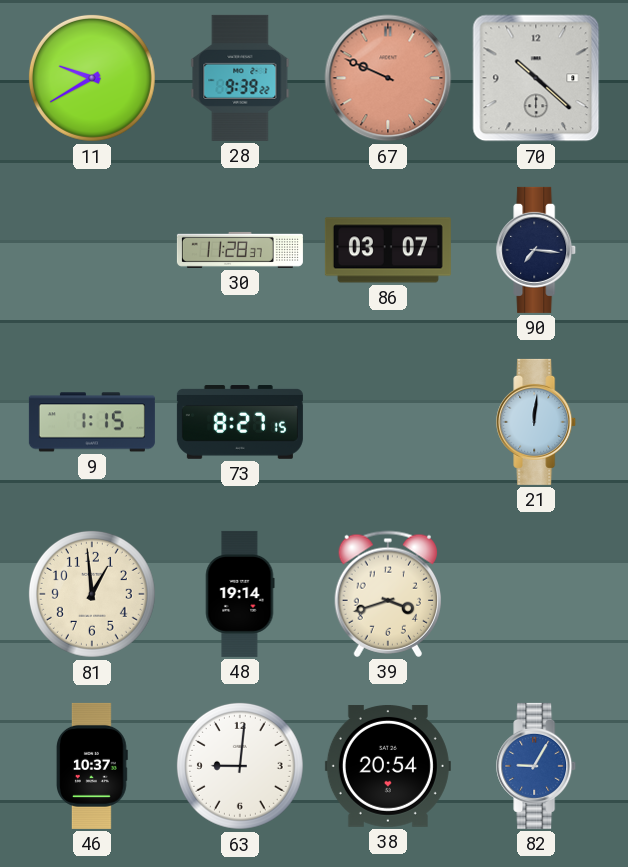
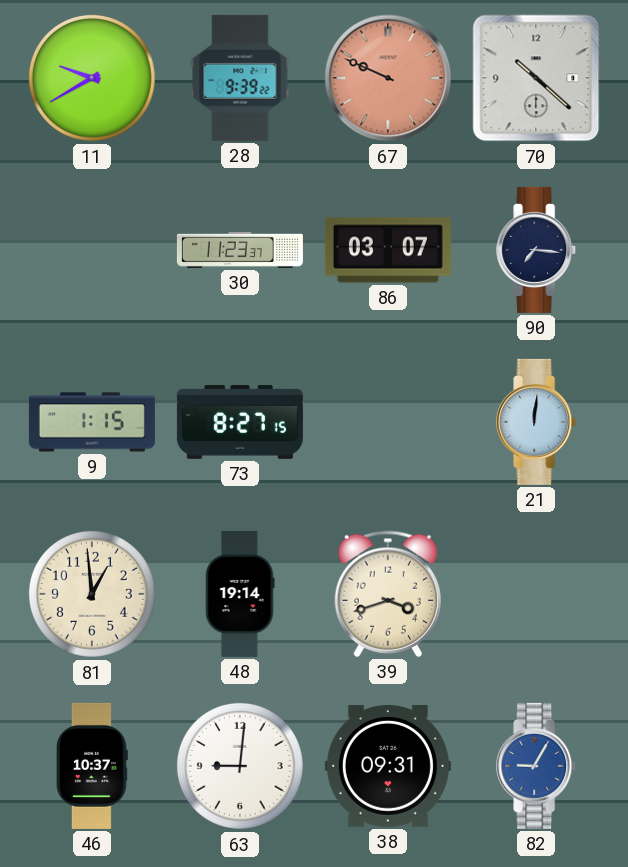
30: 11:28 -> 11:23
38: 20:54 -> 09:31
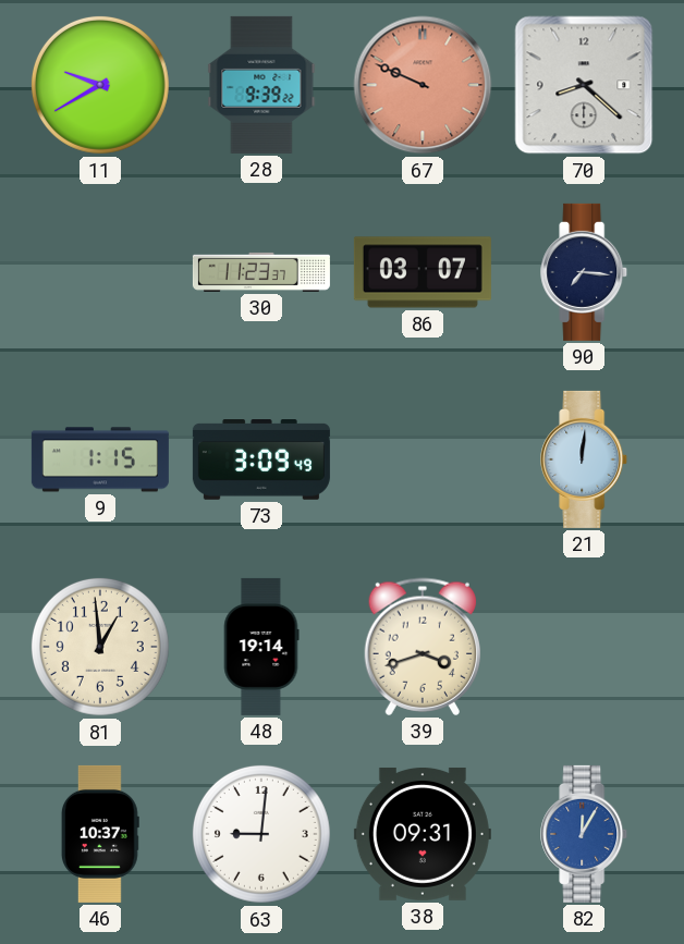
70: 10:22 -> 8:22
73: 8:27 -> 3:09
82: 9:05 -> 12:05
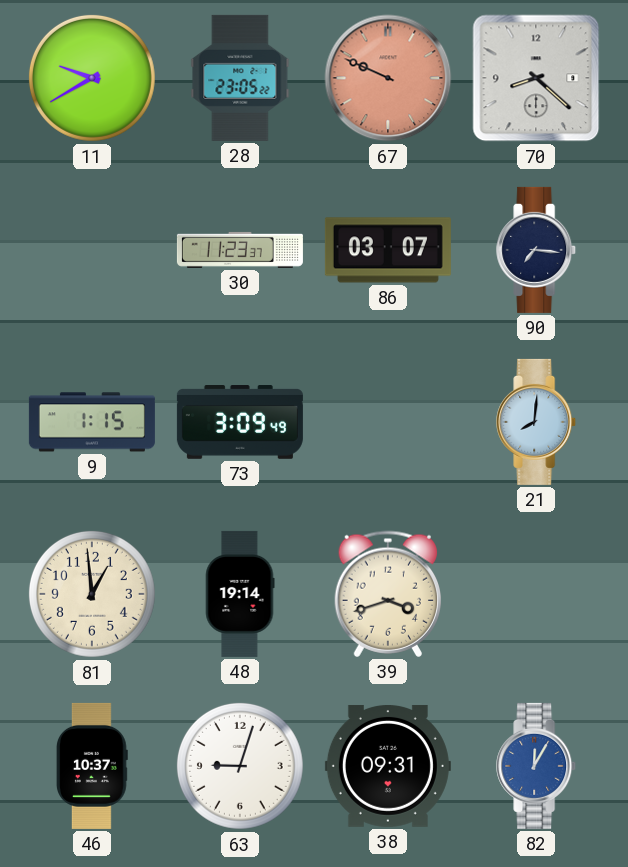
28: 9:39 -> 23:05
21: 12:01 -> 8:01
63: 9:01 -> 9:03
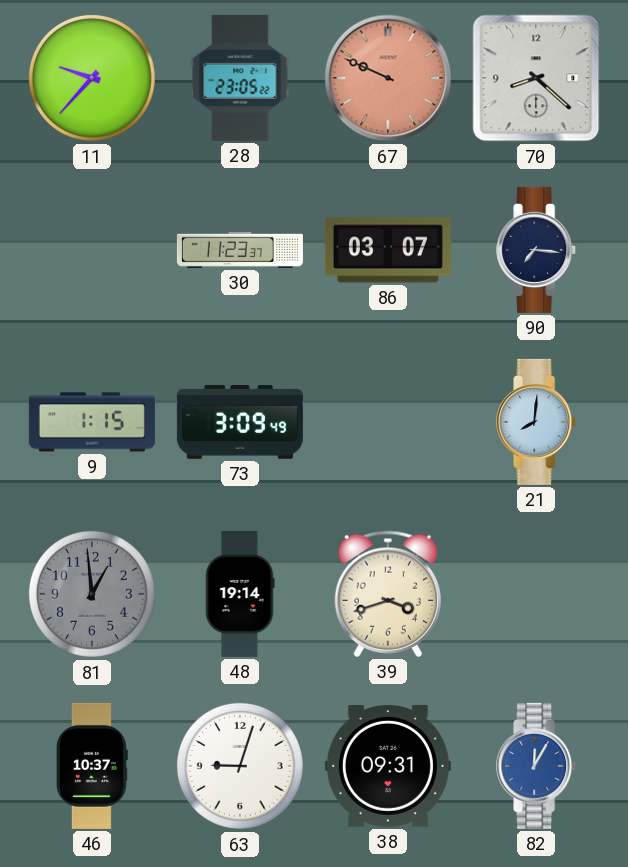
11: 9:40 -> 9:37
81 dial: cream -> grey
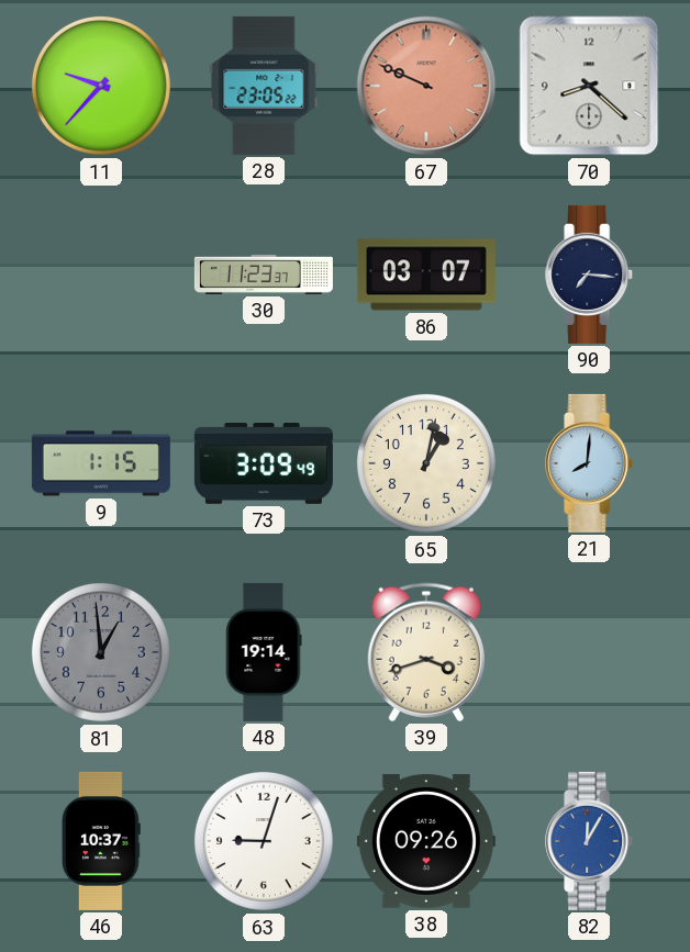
65: none -> 1:02
38: 09:31 -> 09:26
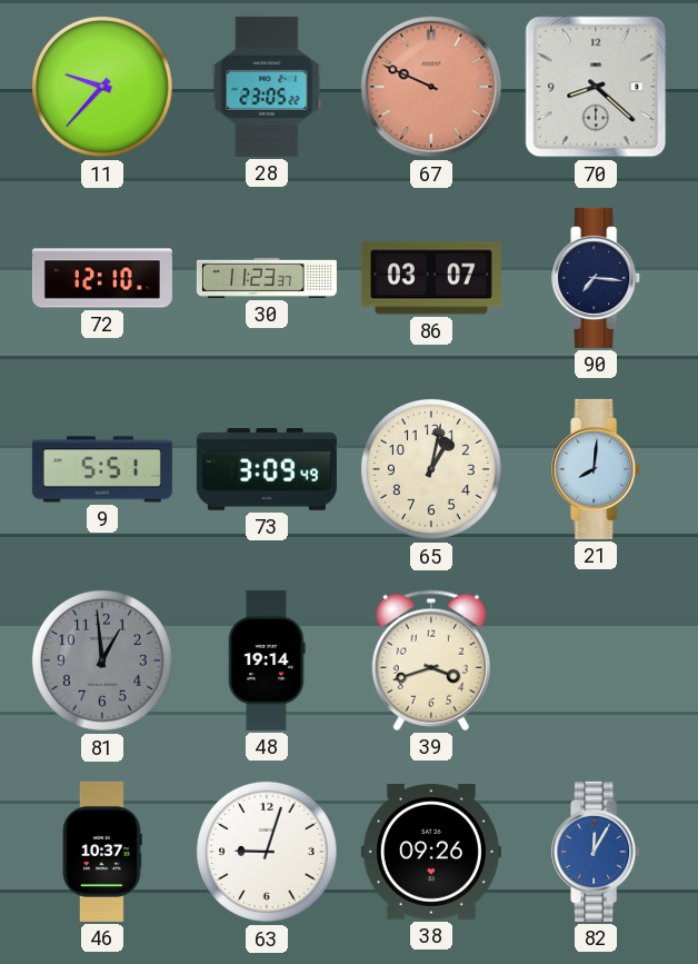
72: none -> 12:10
9: 1:15 -> 5:51
